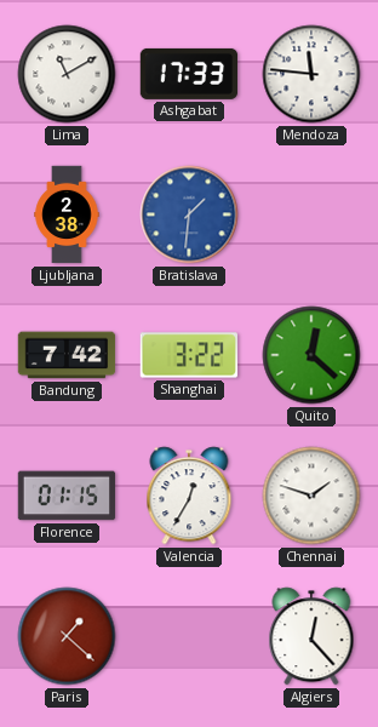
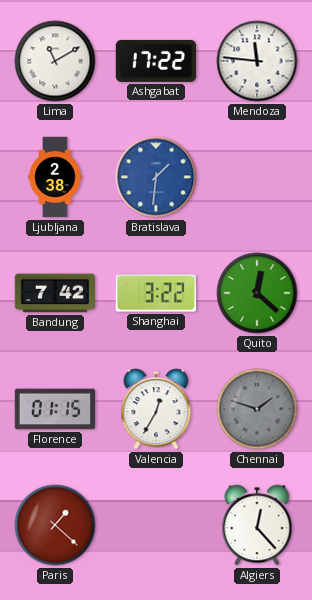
Ashgabat: 17:33 -> 17:22
Chennai dial: white -> grey
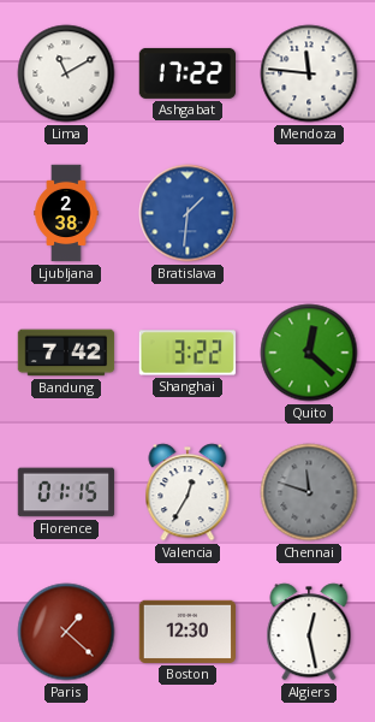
Chennai: 1:48 -> 11:48
Boston: none -> 12:30
Algiers: 12:23 -> 12:28
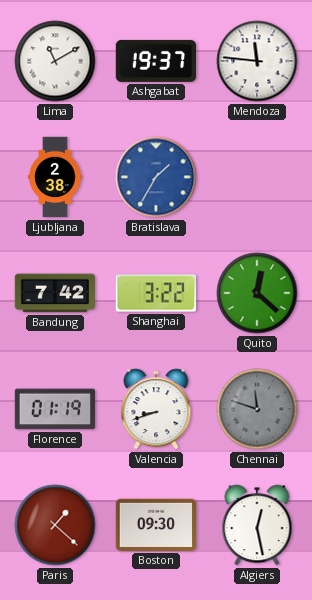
Ashgabat: 17:22 -> 19:37
Bratislava: 1:31 -> 1:35
Florence: 01:15 -> 01:19
Valencia: 12:35 -> 8:42
Boston: 12:30 -> 09:30
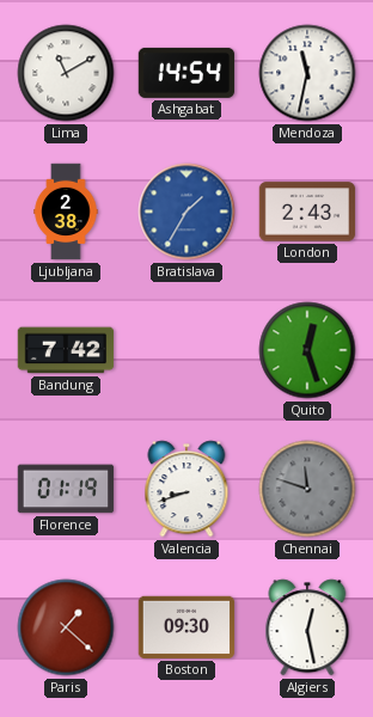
Ashgabat: 19:37 -> 14:54
Mendoza: 11:46 -> 11:32
London: none -> 2:43
Shanghai: 3:22 -> none
Quito: 12:22 -> 12:27
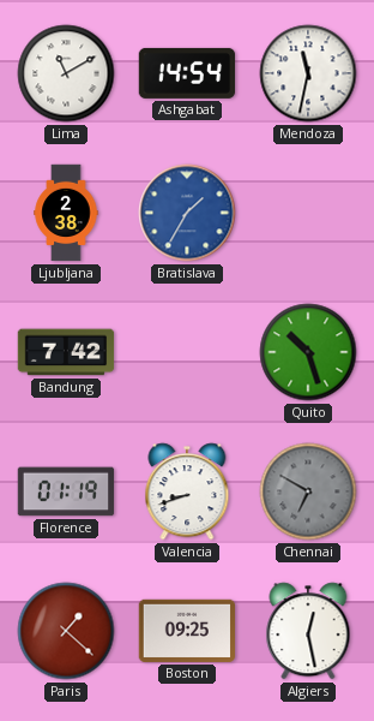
London: 2:43 -> none
Quito: 12:27 -> 10:27
Chennai: 11:48 -> 6:50
Boston: 09:30 -> 09:25
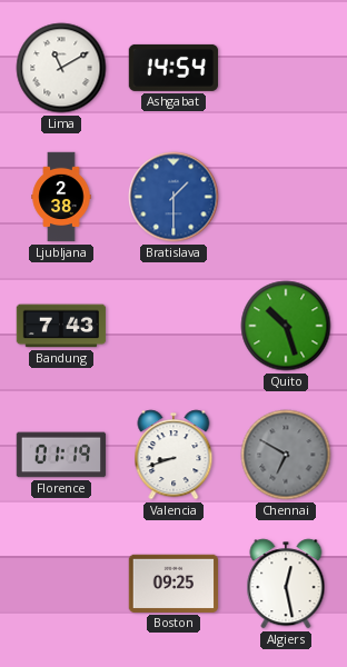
Mendoza: 11:32 -> none
Bratislava: 1:35 -> 1:30
Bandung: 7:42 -> 7:43
Paris: 1:22 -> none
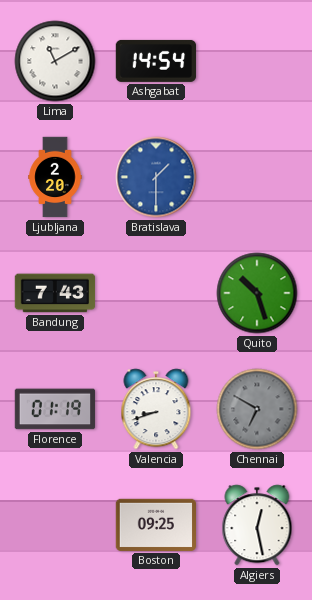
Ljubljana: 2:38 -> 2:20
